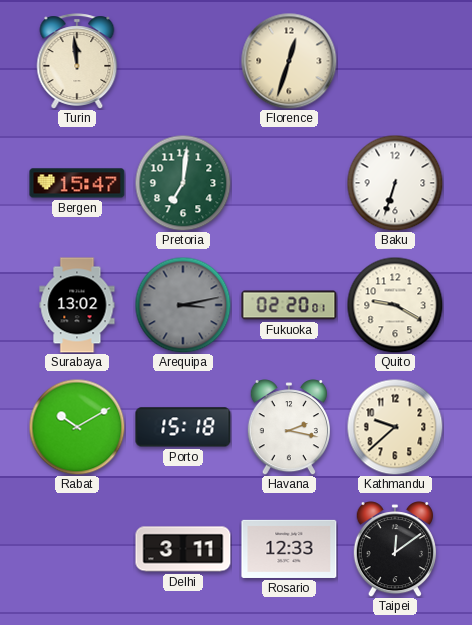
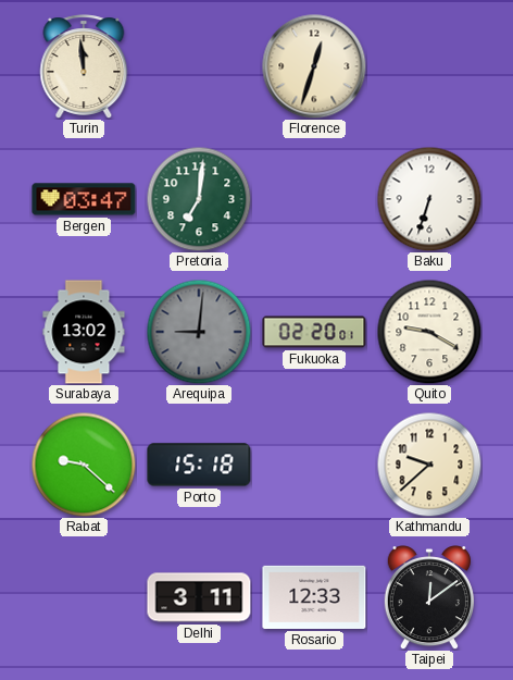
Bergen: 15:47 -> 03:47
Arequipa: 3:13 -> 9:01
Rabat: 10:10 -> 9:22
Havana: 2:17 -> none
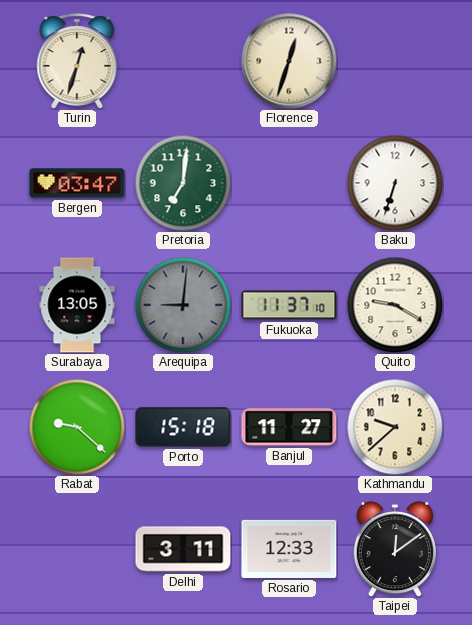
Turin: 11:59 -> 12:33
Surabaya: 13:02 -> 13:05
Fukuoka: 02:20 -> 11:37
Banjul: none -> 11:27
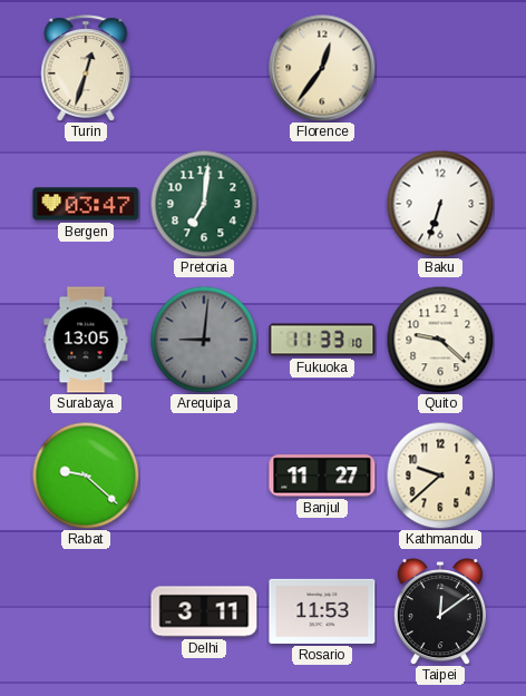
Florence: 12:33 -> 12:36
Fukuoka: 11:37 -> 11:33
Quito: 9:20 -> 9:22
Porto: 15:18 -> none
Rosario: 12:33 -> 11:53
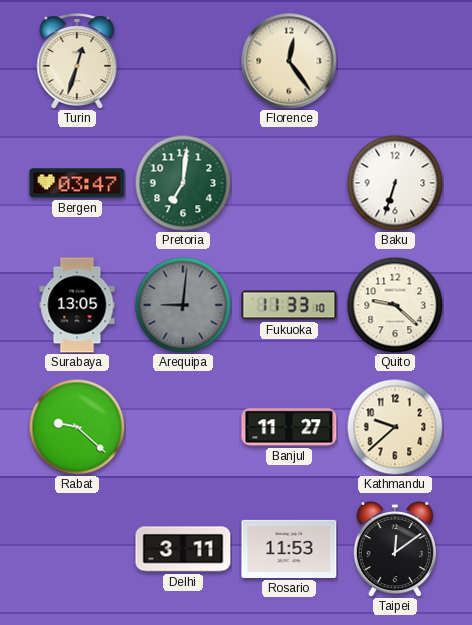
Florence: 12:36 -> 12:24
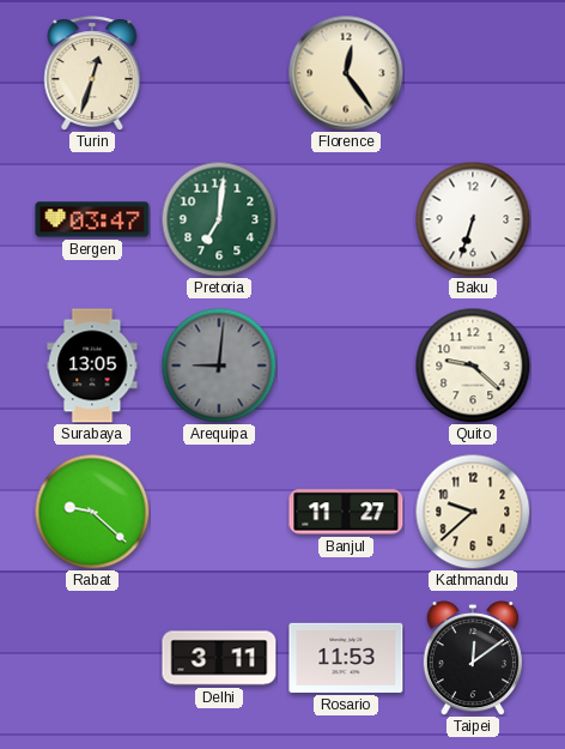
Fukuoka: 11:33 -> none
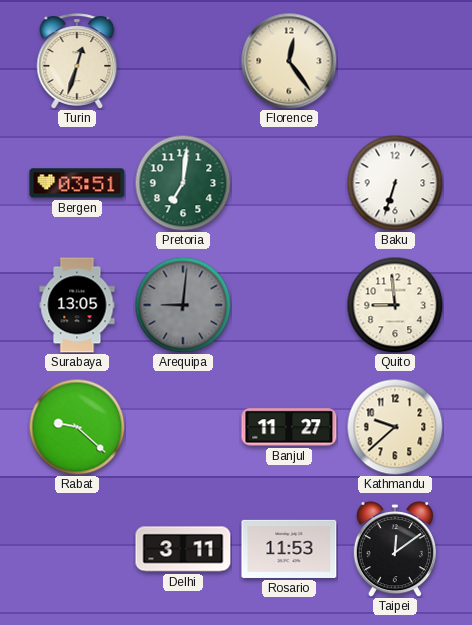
Bergen: 03:47 -> 03:51
Quito: 9:22 -> 8:59
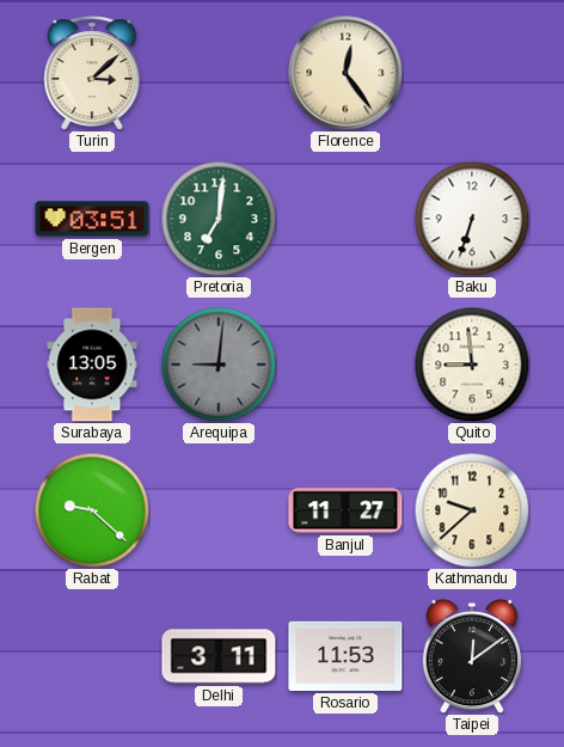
Turin: 12:33 -> 3:08
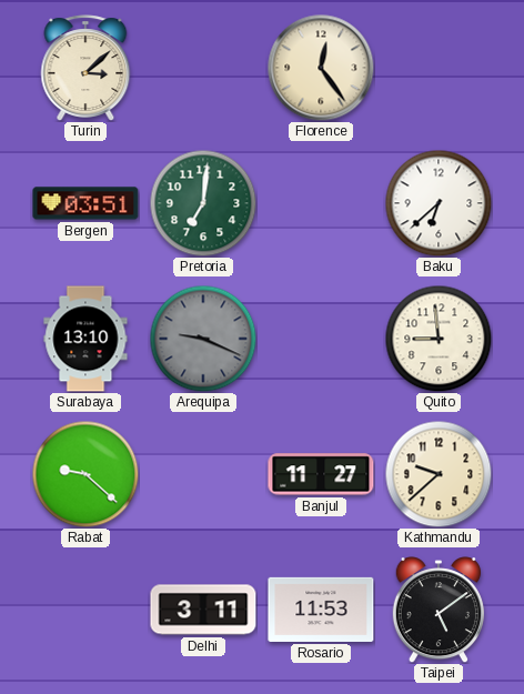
Baku: 6:33 -> 6:38
Surabaya: 13:05 -> 13:10
Arequipa: 9:01 -> 9:19
Taipei: 12:09 -> 5:09
